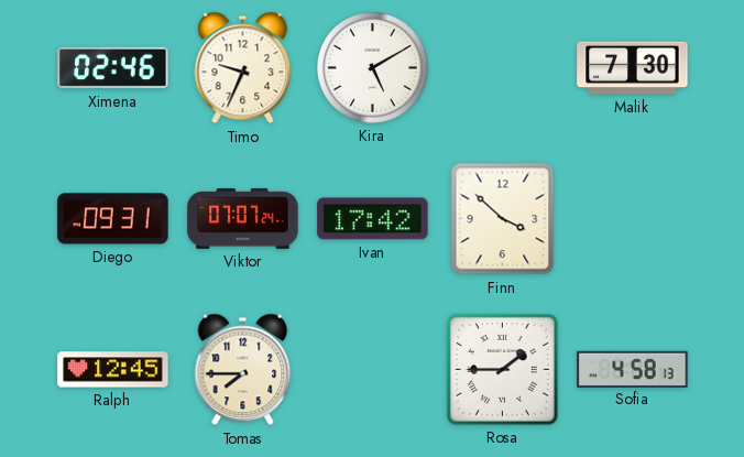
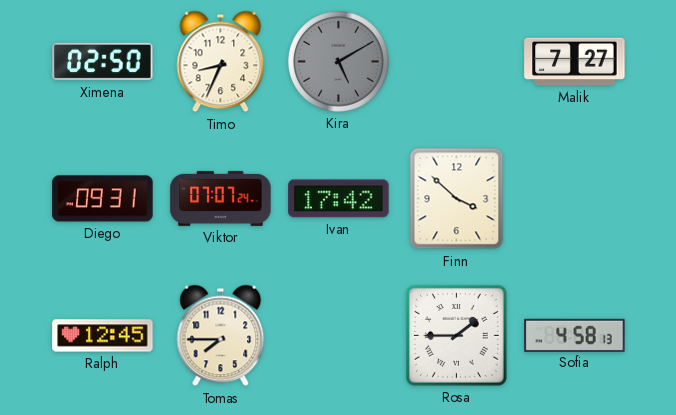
Ximena: 02:46 -> 02:50
Timo: 9:34 -> 8:34
Kira dial: white -> grey
Malik: 7:30 -> 7:27
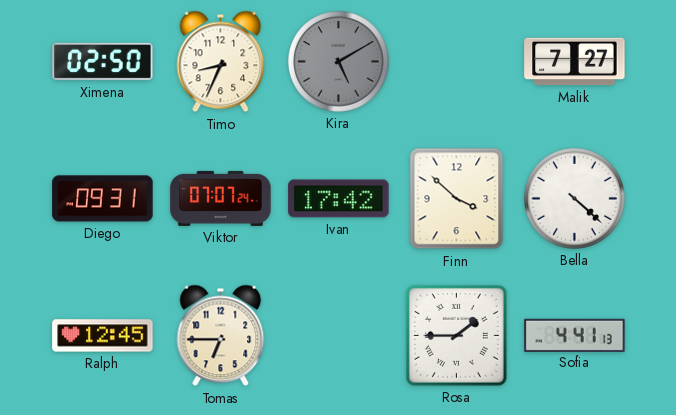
Bella: none -> 4:22
Tomas: 7:45 -> 6:45
Sofia: 4:58 -> 4:41
